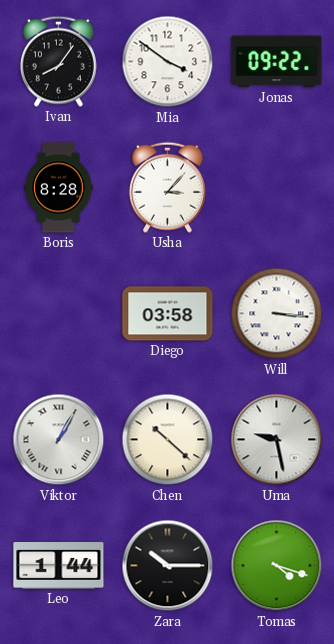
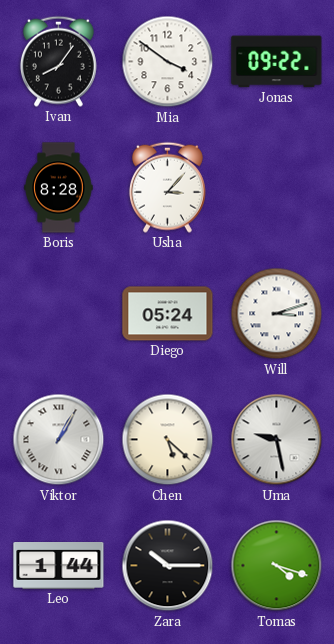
Diego: 03:58 -> 05:24
Will: 3:16 -> 3:12
Chen: 10:22 -> 5:22
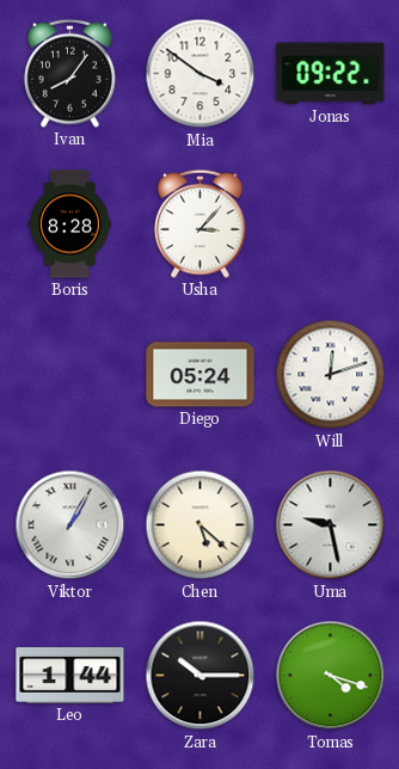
Will: 3:12 -> 12:12
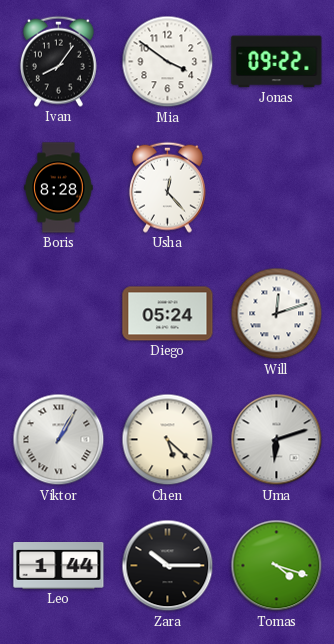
Usha: 3:07 -> 12:23
Uma: 9:28 -> 6:12
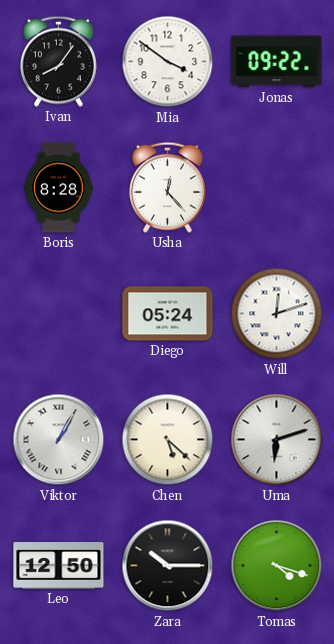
Leo: 1:44 -> 12:50
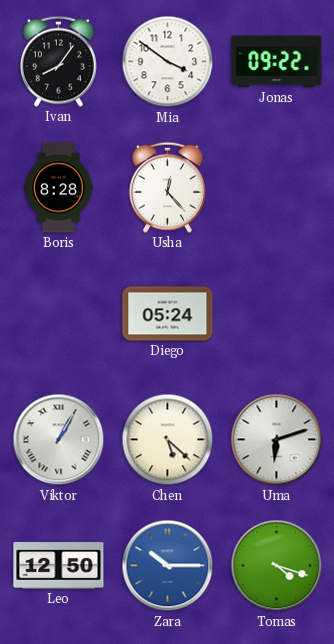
Will: 12:12 -> none
Zara dial: black -> blue
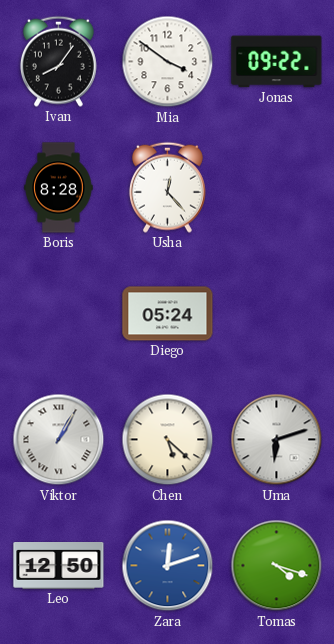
Zara: 10:15 -> 12:12
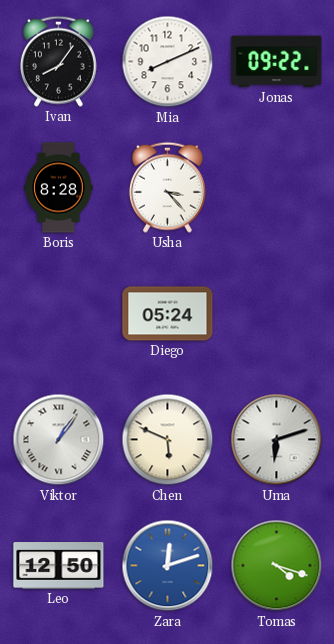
Mia: 3:51 -> 8:11
Usha: 12:23 -> 3:23
Viktor: 1:05 -> 1:06
Chen: 5:22 -> 5:49
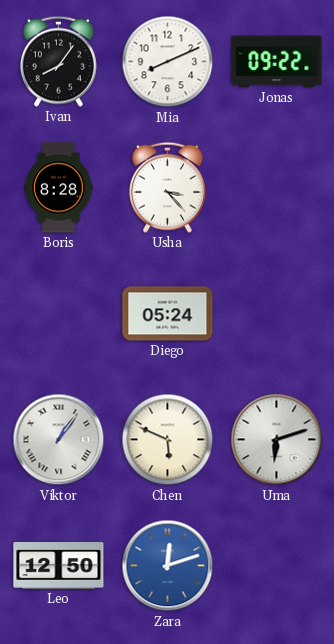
Tomas: 4:18 -> none
